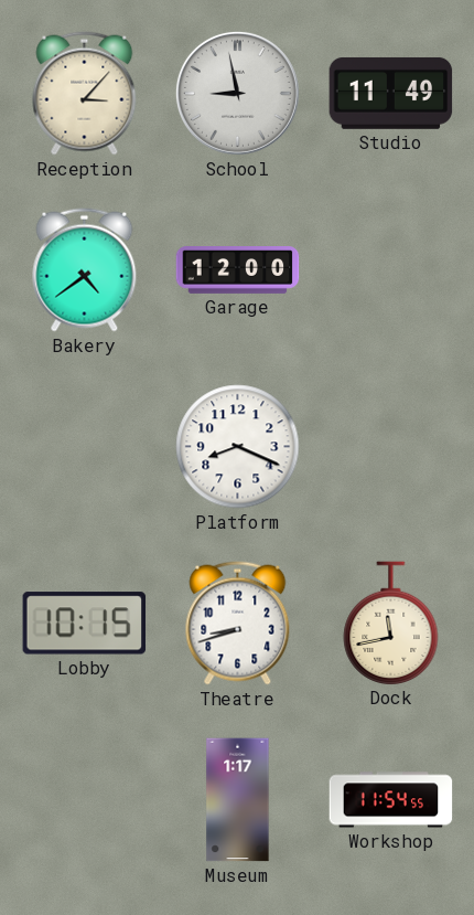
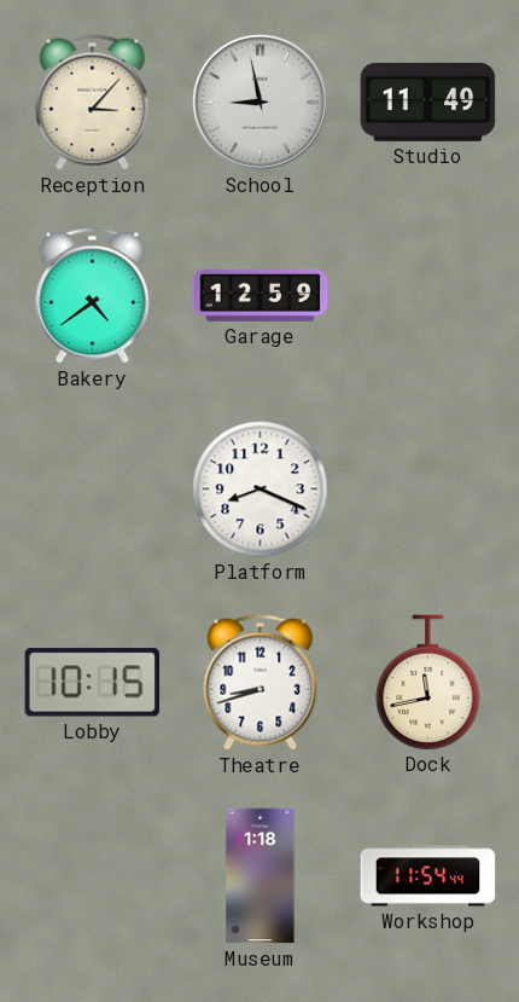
Garage: 12:00 -> 12:59
Museum: 1:17 -> 1:18
Workshop: 11:54:55 -> 11:54:44
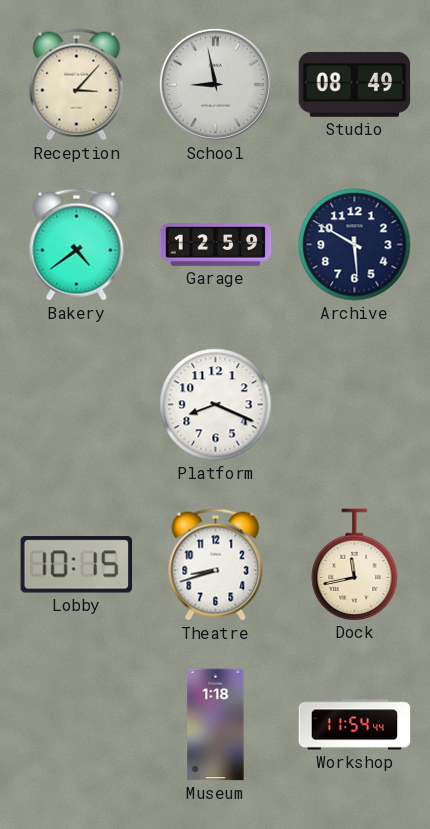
Studio: 11:49 -> 08:49
Archive: none -> 5:50
